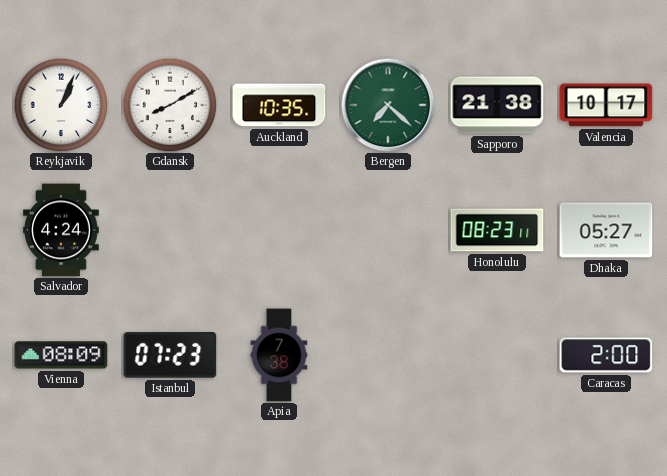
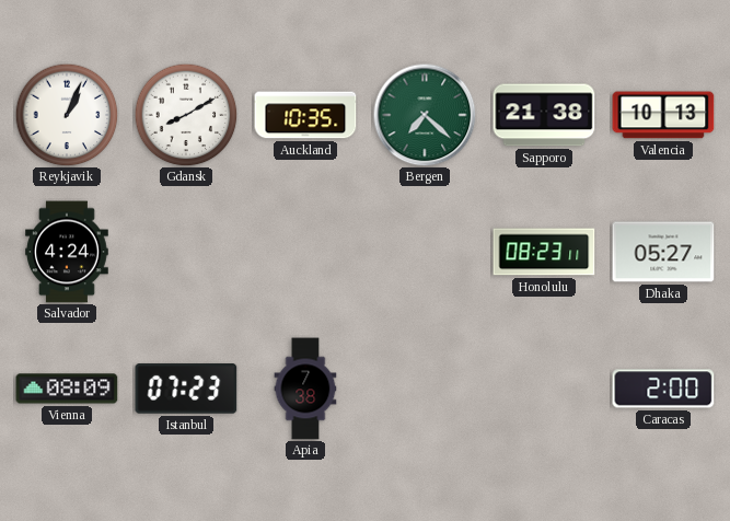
Valencia: 10:17 -> 10:13
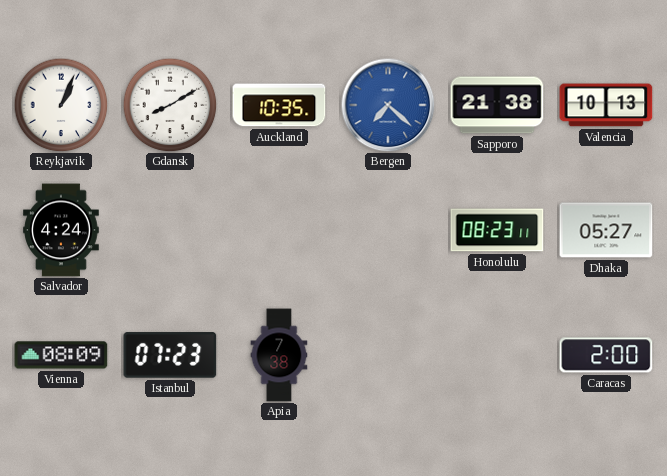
Bergen dial: green -> blue
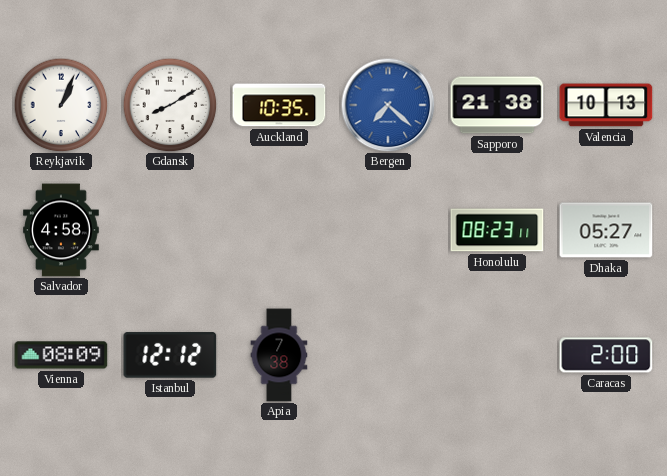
Salvador: 4:24 -> 4:58
Istanbul: 07:23 -> 12:12
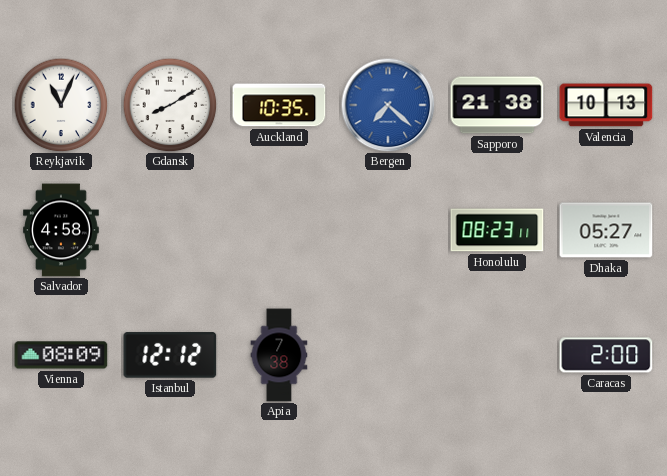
Reykjavik: 1:04 -> 11:04
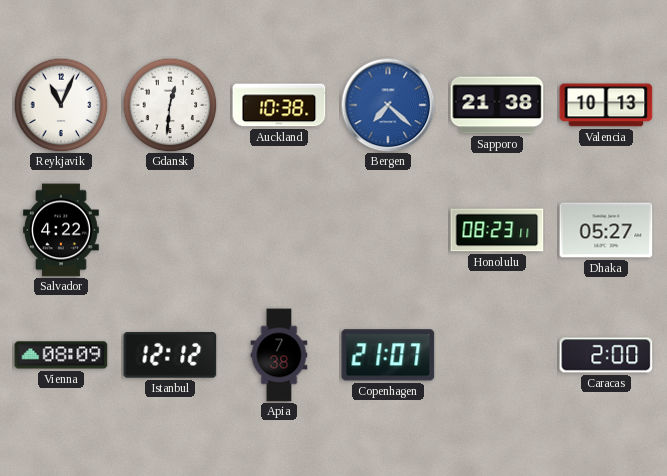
Gdansk: 8:10 -> 12:31
Auckland: 10:35 -> 10:38
Salvador: 4:58 -> 4:22
Copenhagen: none -> 21:07
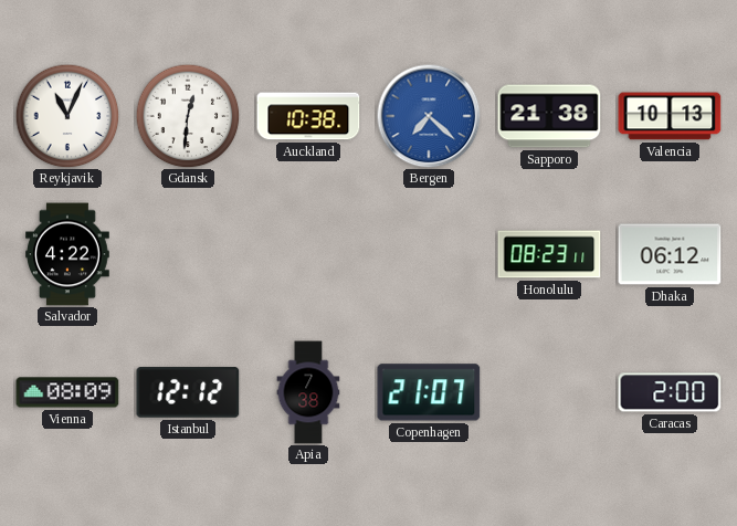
Dhaka: 05:27 -> 06:12
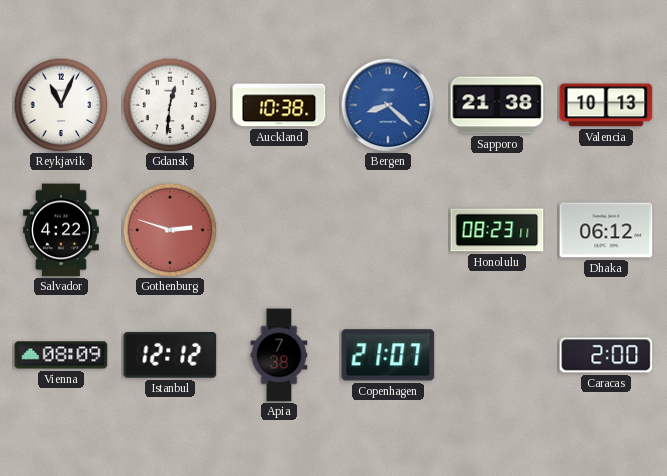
Bergen: 7:22 -> 8:22
Gothenburg: none -> 2:48
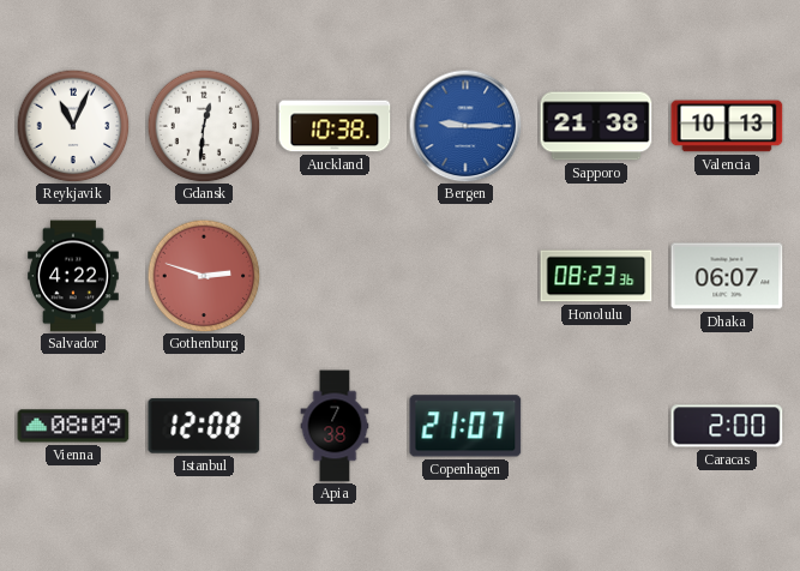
Bergen: 8:22 -> 9:15
Honolulu: 08:23:11 -> 08:23:36
Dhaka: 06:12 -> 06:07
Istanbul: 12:12 -> 12:08
